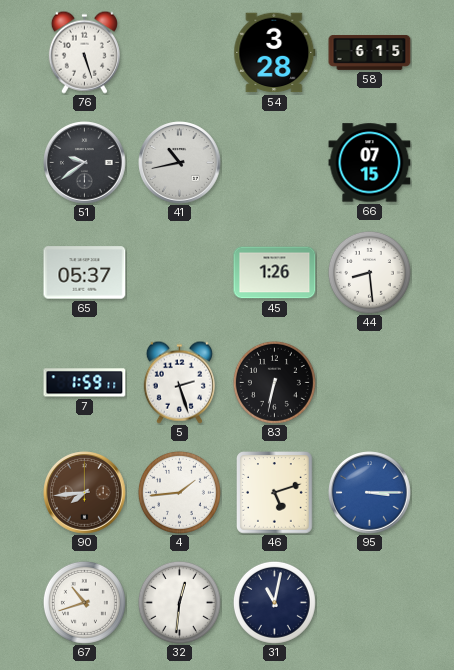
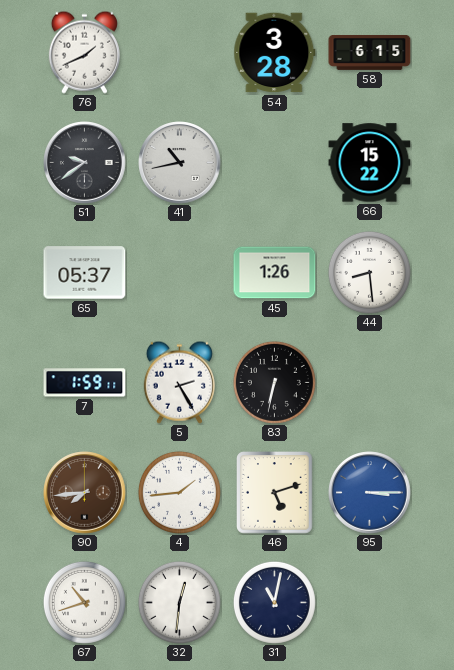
76: 5:27 -> 1:41
66: 07:15 -> 15:22
5: 2:27 -> 2:25
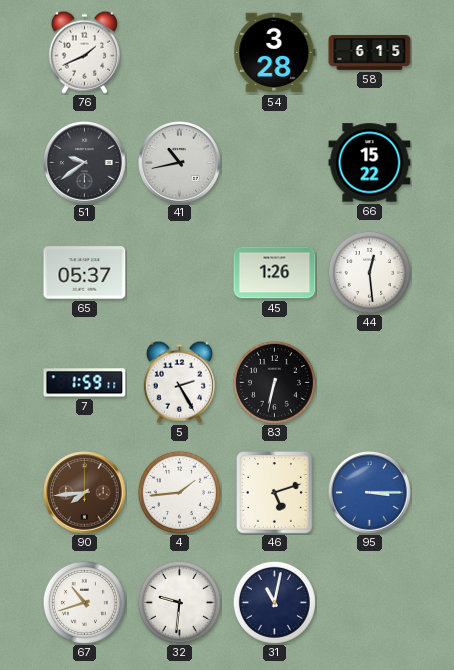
44: 8:29 -> 12:29
32: 12:31 -> 9:31
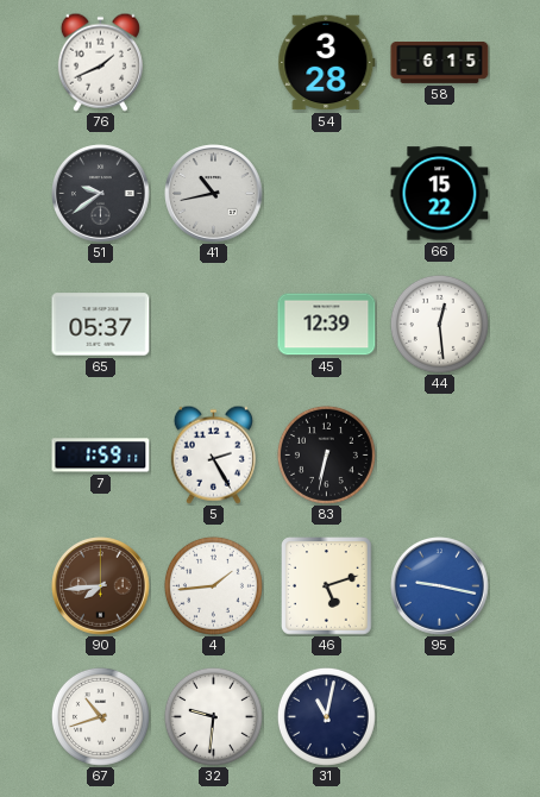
45: 1:26 -> 12:39
95: 3:15 -> 9:17
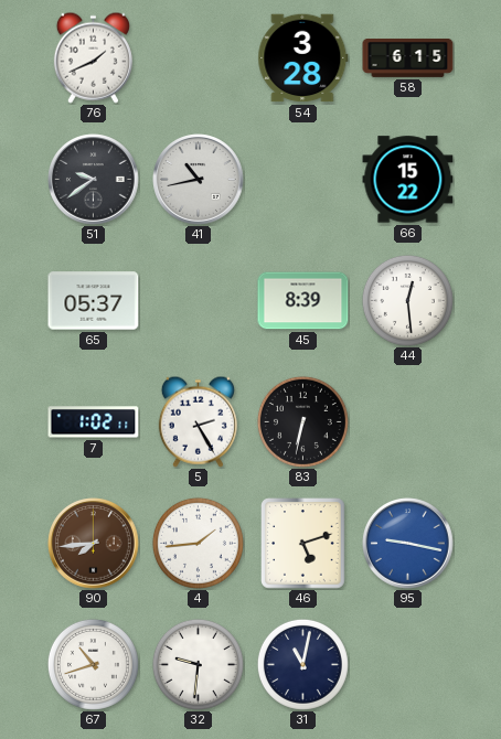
45: 12:39 -> 8:39
7: 1:59 -> 1:02
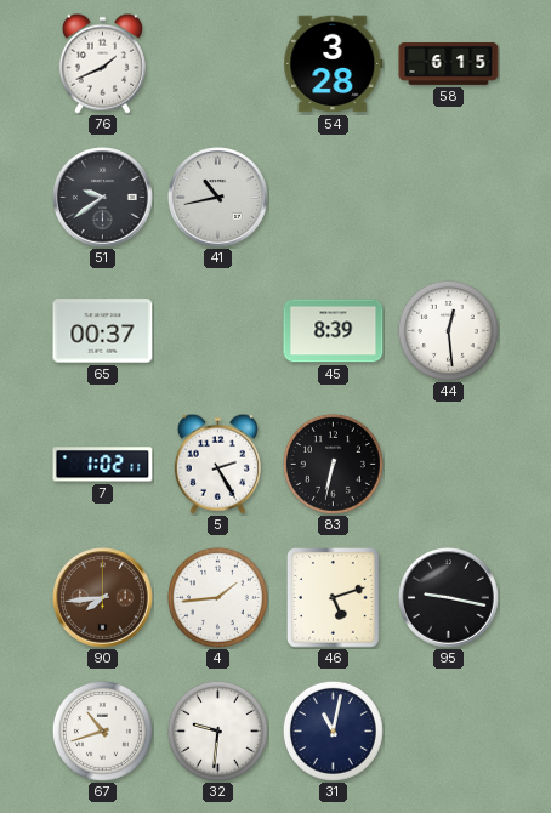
66: 15:22 -> none
65: 05:37 -> 00:37
95 dial: blue -> black
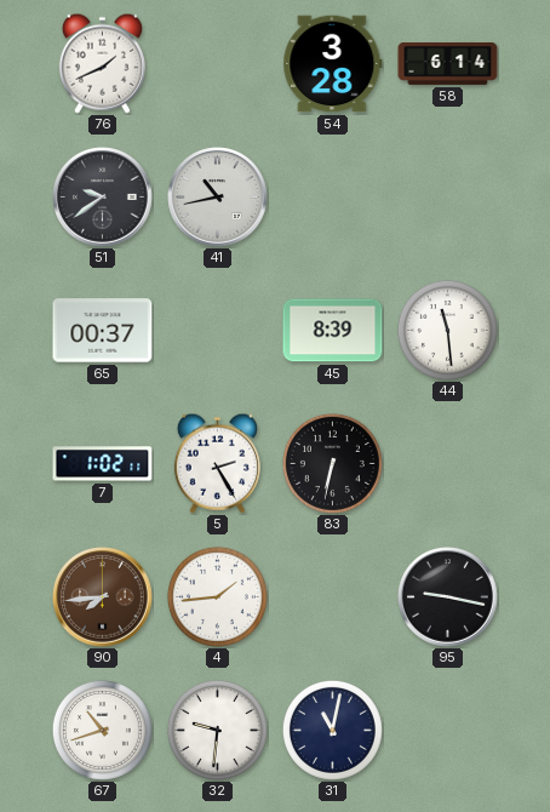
58: 6:15 -> 6:14
44: 12:29 -> 11:29
46: 5:12 -> none
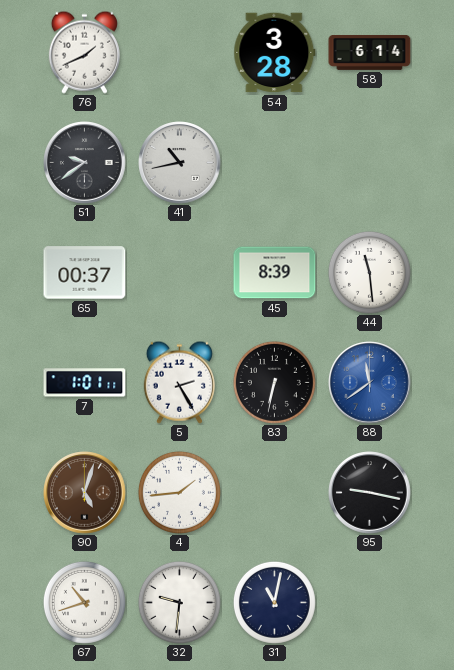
7: 1:02 -> 1:01
88: none -> 11:39
90: 7:44 -> 5:03
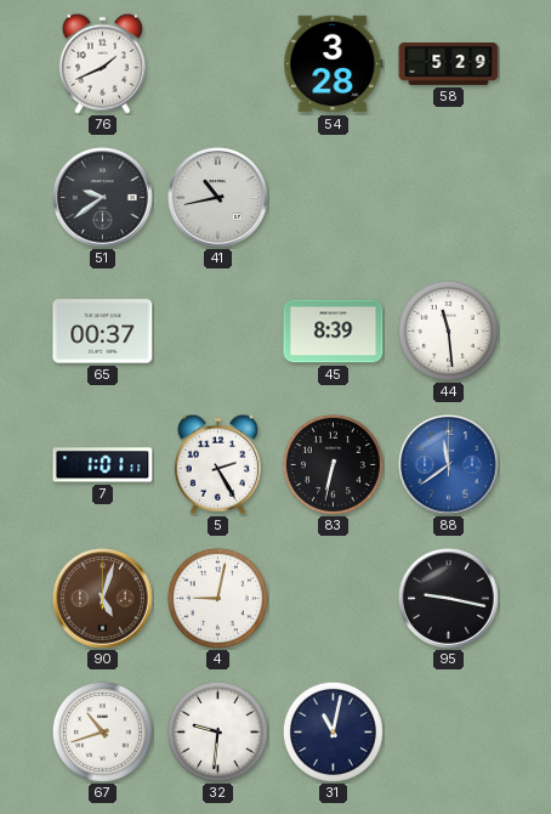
58: 6:14 -> 5:29
4: 1:44 -> 9:02
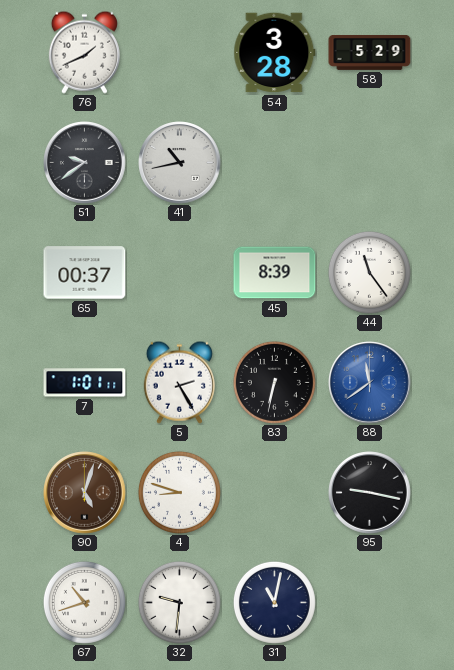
44: 11:29 -> 11:24
4: 9:02 -> 8:48
